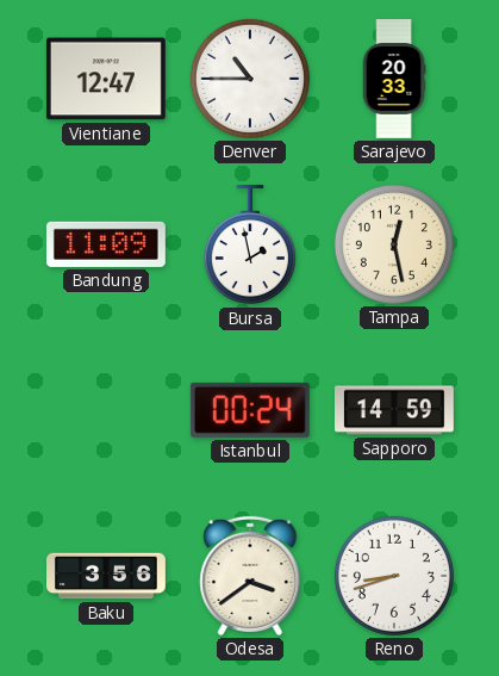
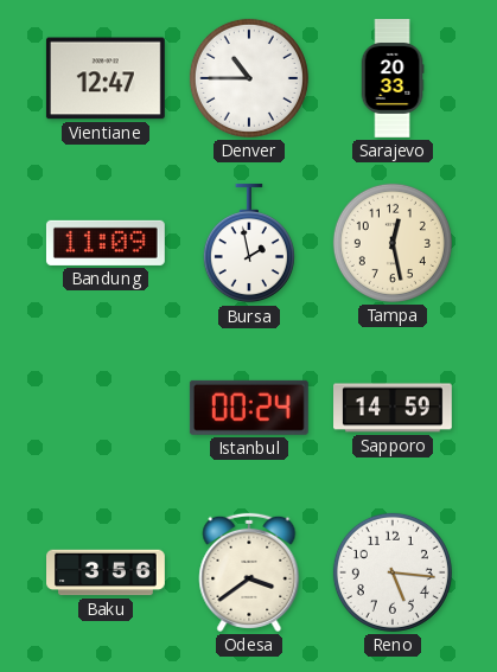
Reno: 8:42 -> 5:16
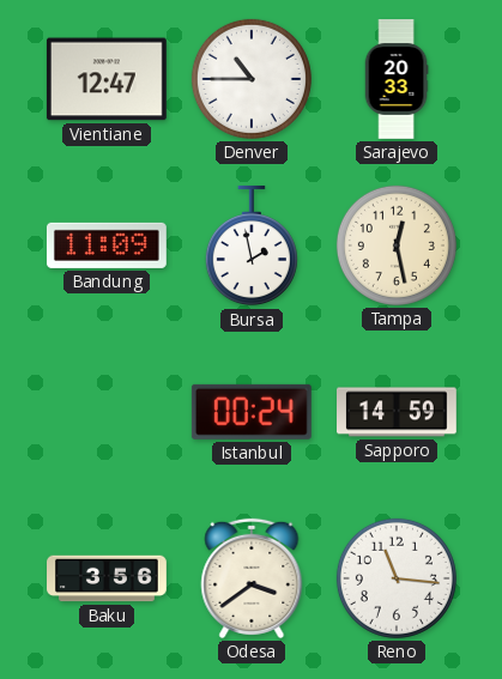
Reno: 5:16 -> 11:16
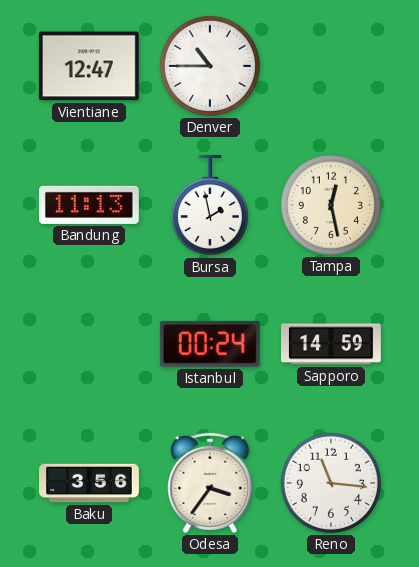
Sarajevo: 20:33 -> none
Bandung: 11:09 -> 11:13
Odesa: 3:39 -> 3:36
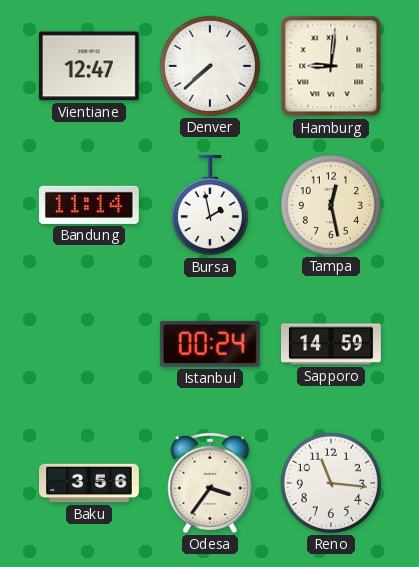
Denver: 10:45 -> 7:38
Hamburg: none -> 9:01
Bandung: 11:13 -> 11:14
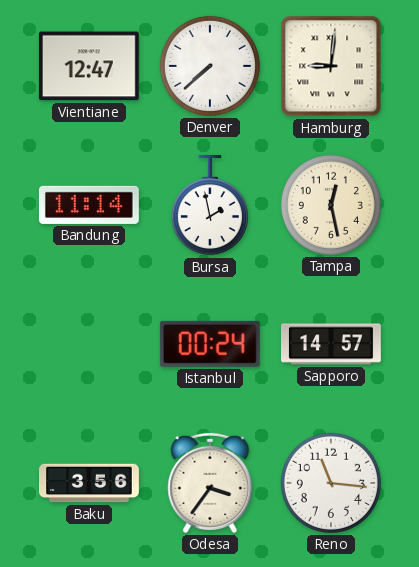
Sapporo: 14:59 -> 14:57
